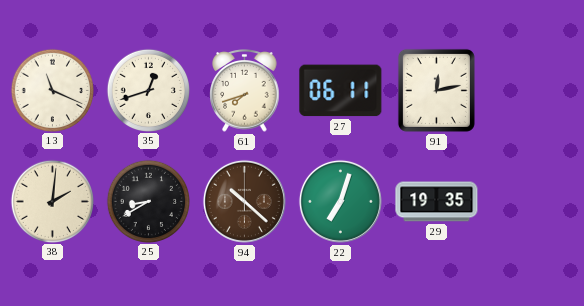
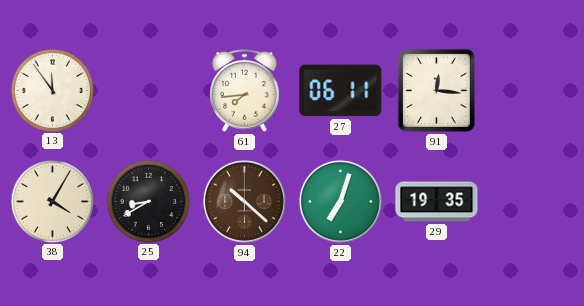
13: 11:19 -> 11:54
35: 12:42 -> none
61: 7:42 -> 7:44
91: 12:13 -> 12:16
38: 2:01 -> 4:05
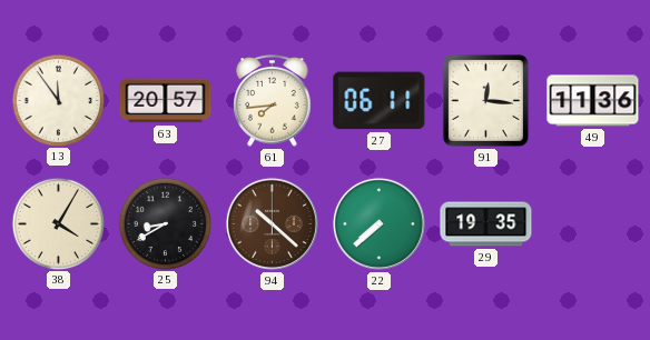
63: none -> 20:57
49: none -> 11:36
22: 7:03 -> 7:38
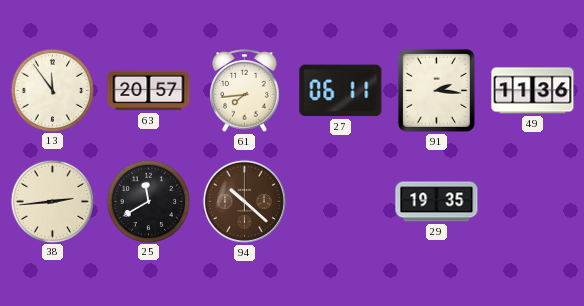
91: 12:16 -> 2:16
38: 4:05 -> 2:44
25: 8:40 -> 11:40
22: 7:38 -> none
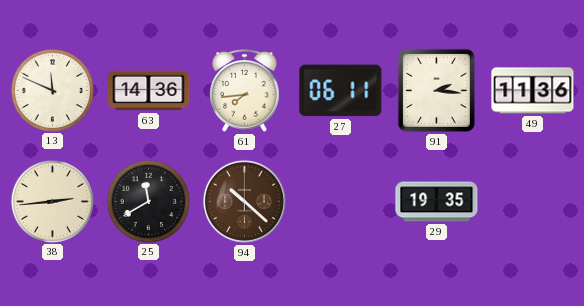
13: 11:54 -> 11:49
63: 20:57 -> 14:36
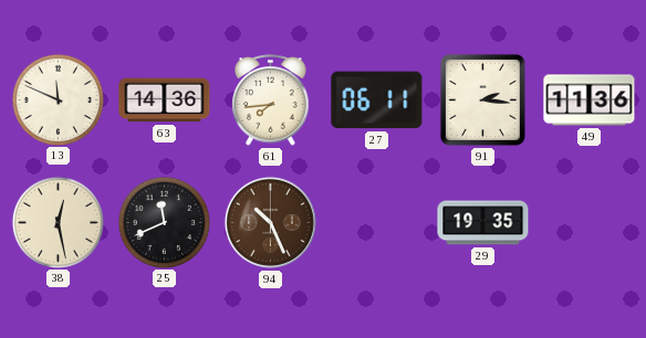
38: 2:44 -> 12:28
25: 11:40 -> 11:41
94: 10:22 -> 10:26
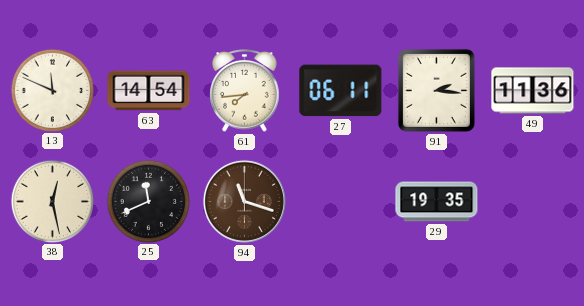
63: 14:36 -> 14:54
94: 10:26 -> 11:18
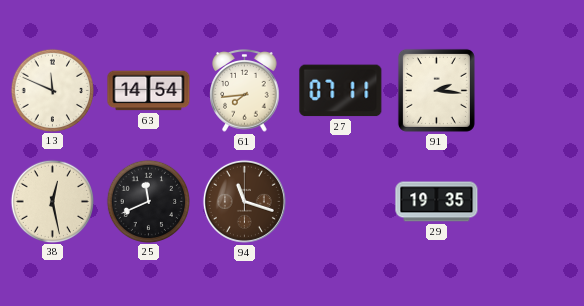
27: 06:11 -> 07:11
49: 11:36 -> none
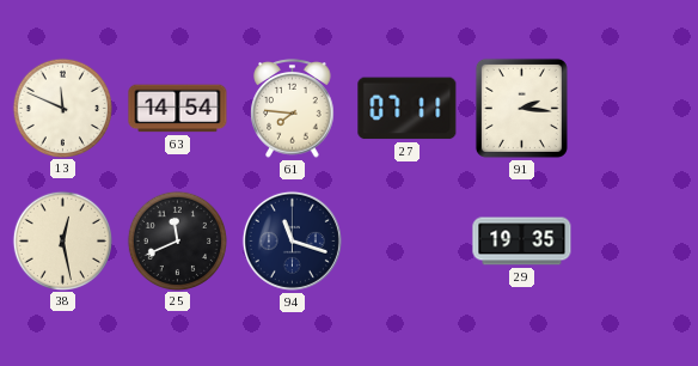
61: 7:44 -> 7:46
94 dial: brown -> navy
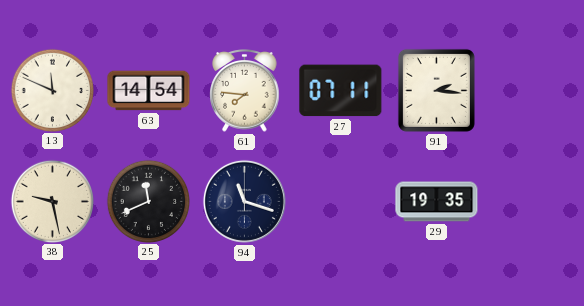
38: 12:28 -> 9:28
